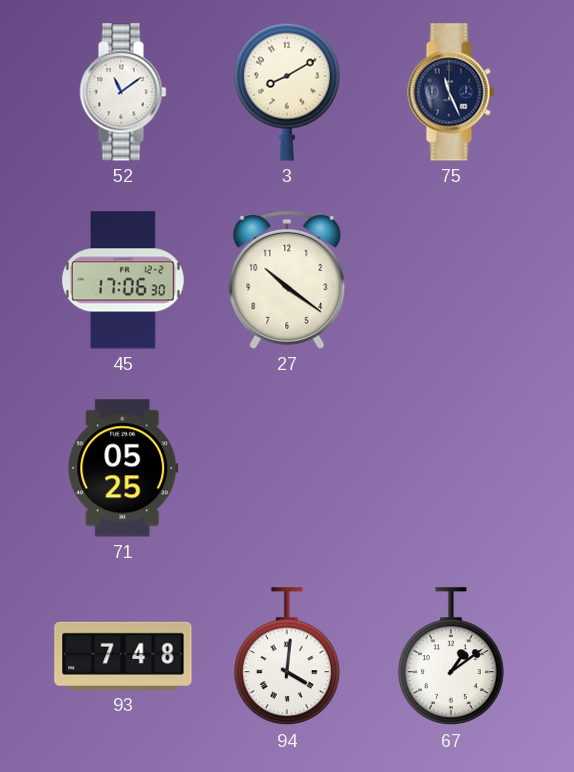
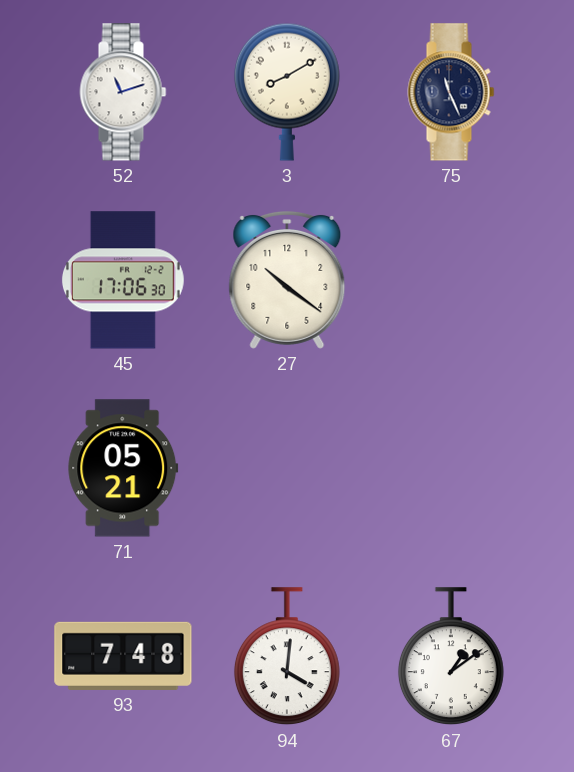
52: 11:09 -> 11:12
71: 05:25 -> 05:21
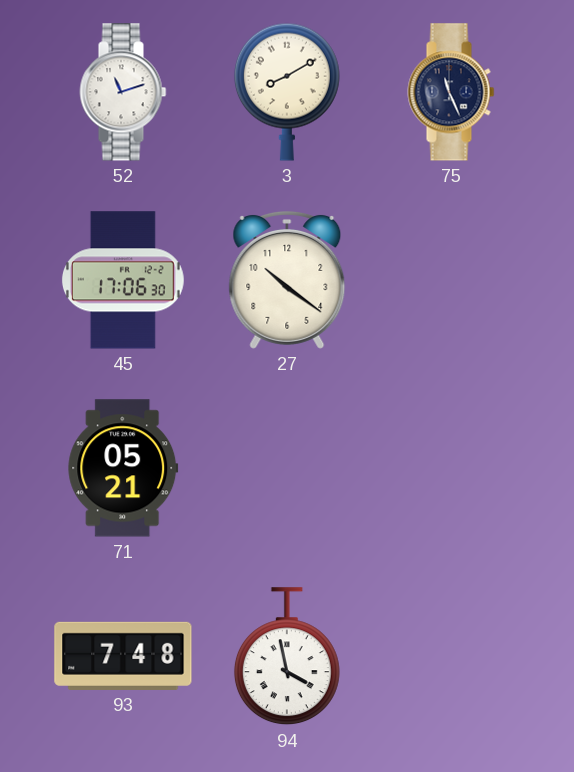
94: 4:01 -> 3:58
67: 1:09 -> none
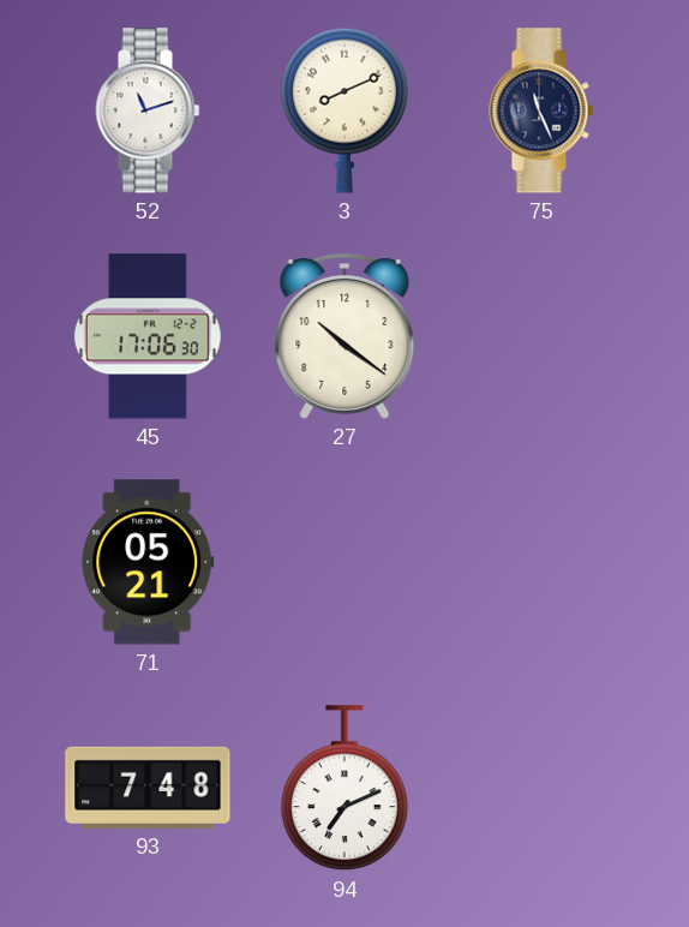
3: 8:10 -> 8:11
94: 3:58 -> 7:11
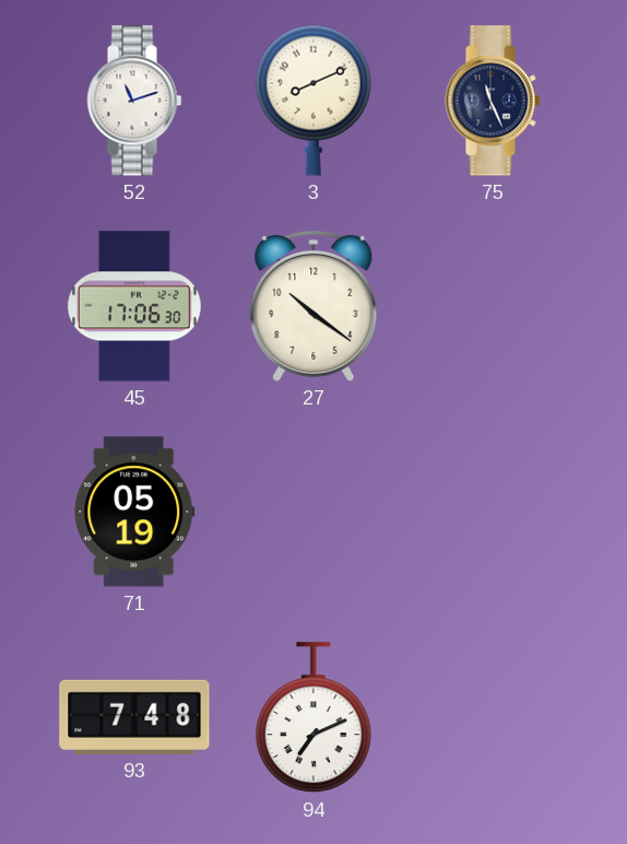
71: 05:21 -> 05:19
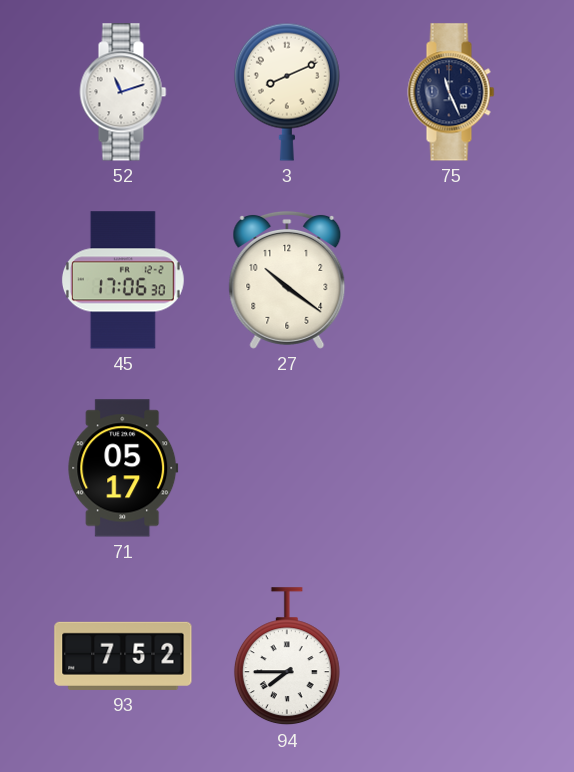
71: 05:19 -> 05:17
93: 7:48 -> 7:52
94: 7:11 -> 7:45
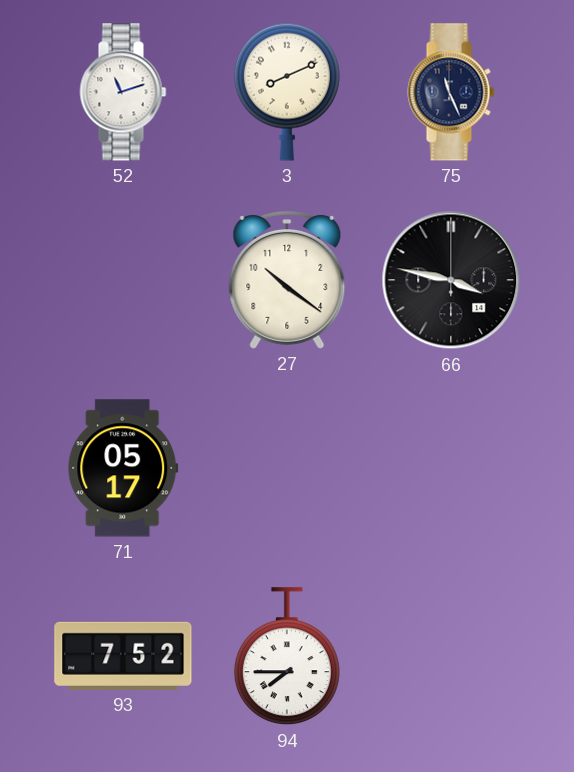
45: 17:06 -> none
66: none -> 3:47
